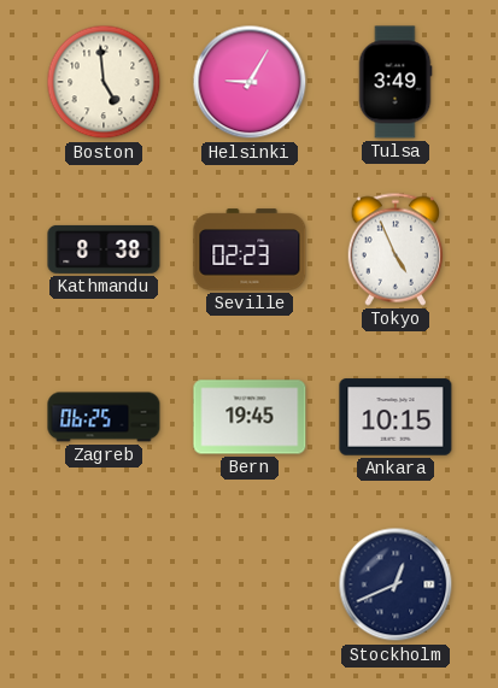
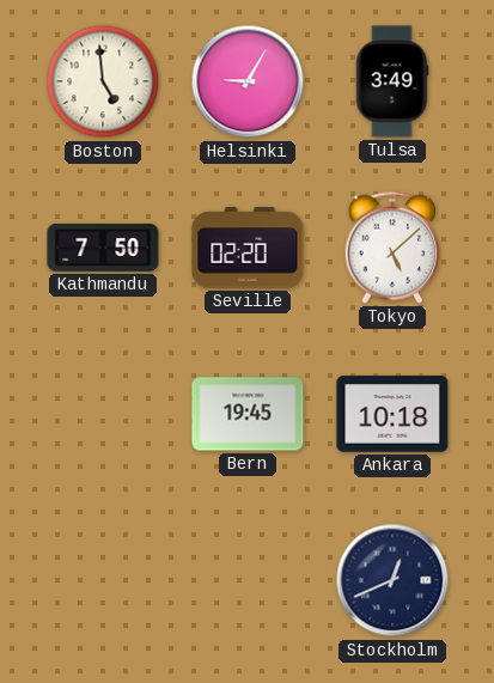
Kathmandu: 8:38 -> 7:50
Seville: 02:23 -> 02:20
Tokyo: 4:56 -> 5:08
Zagreb: 06:25 -> none
Ankara: 10:15 -> 10:18
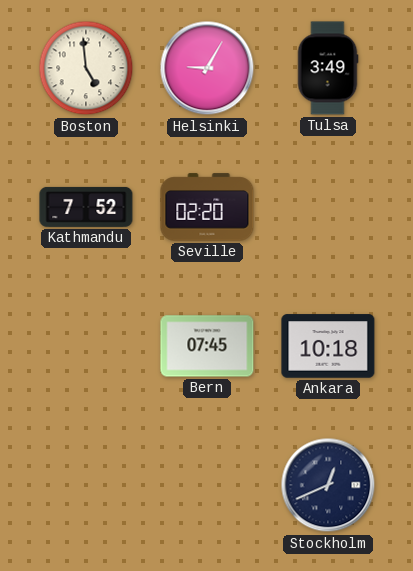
Kathmandu: 7:50 -> 7:52
Tokyo: 5:08 -> none
Bern: 19:45 -> 07:45
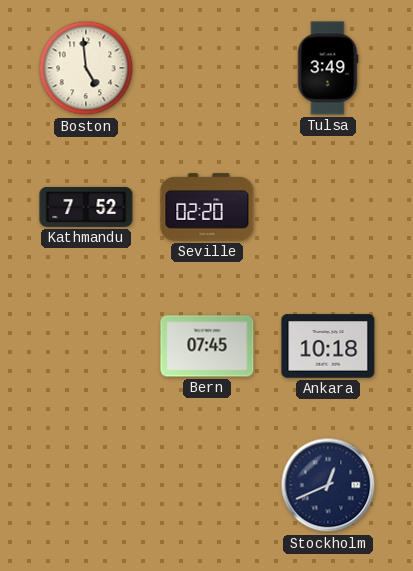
Helsinki: 9:05 -> none
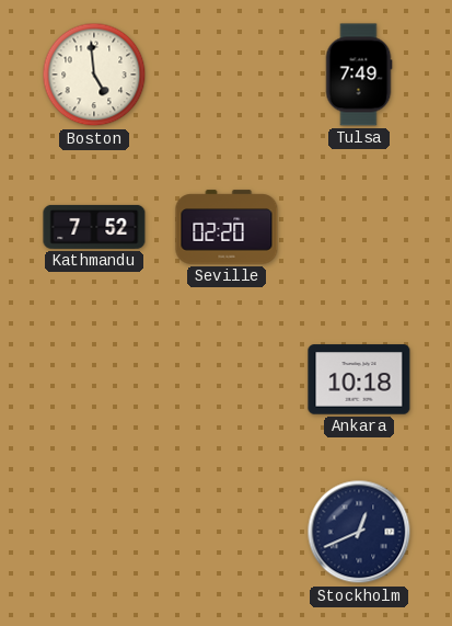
Tulsa: 3:49 -> 7:49
Bern: 07:45 -> none
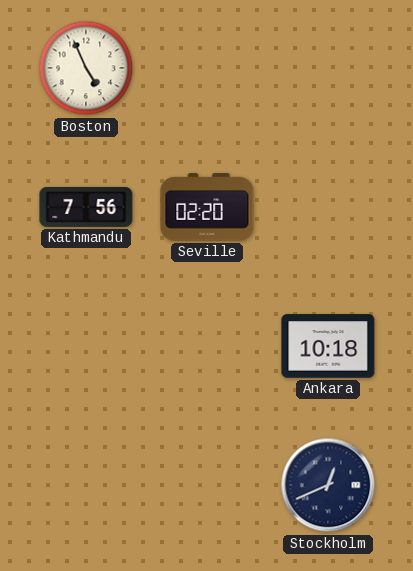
Boston: 4:59 -> 4:56
Tulsa: 7:49 -> none
Kathmandu: 7:52 -> 7:56
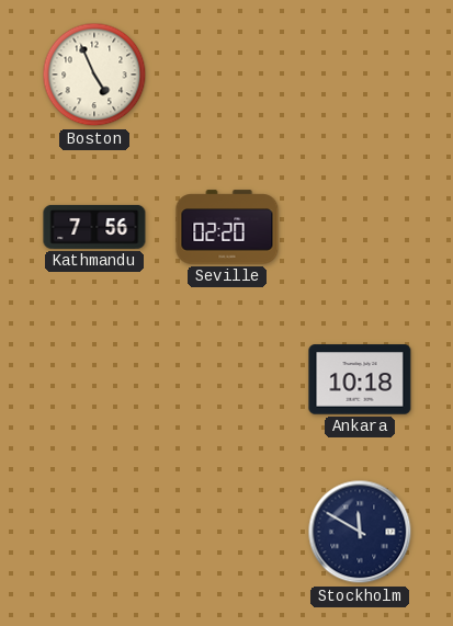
Stockholm: 12:41 -> 11:50
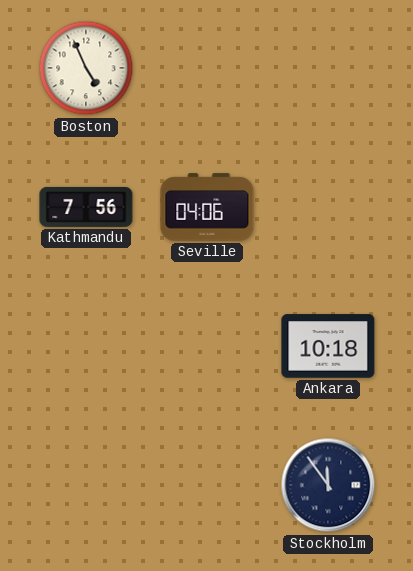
Seville: 02:20 -> 04:06
Stockholm: 11:50 -> 11:54
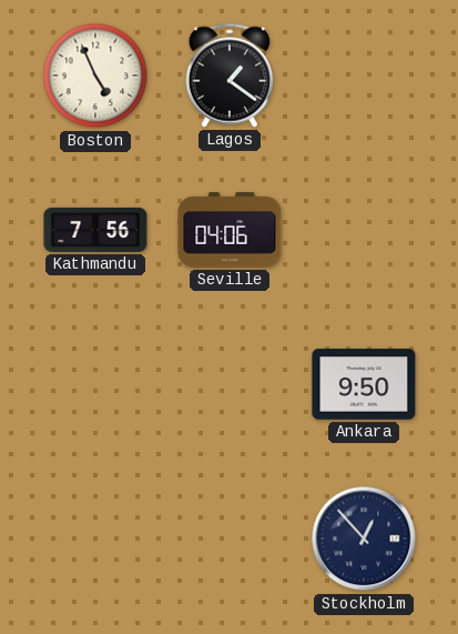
Lagos: none -> 1:21
Ankara: 10:18 -> 9:50
Stockholm: 11:54 -> 12:53
